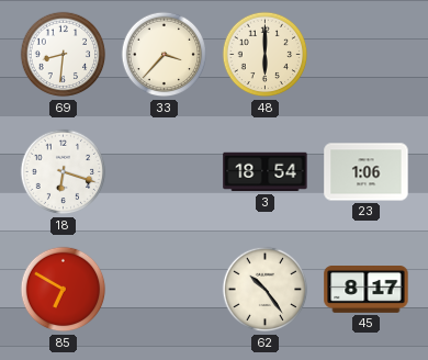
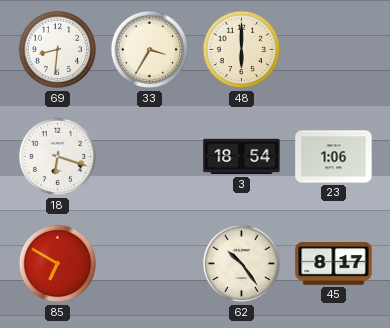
33: 3:37 -> 3:35
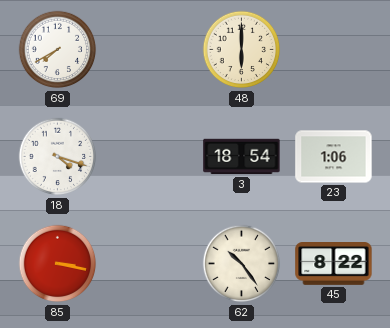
69: 8:31 -> 7:40
33: 3:35 -> none
18: 6:18 -> 4:18
85: 6:50 -> 3:17
45: 8:17 -> 8:22
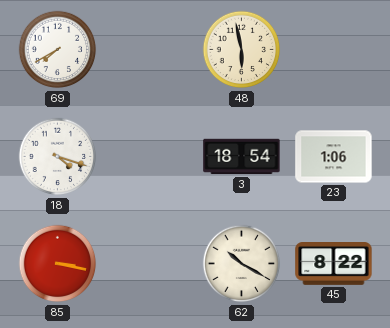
48: 6:00 -> 5:58
62: 10:24 -> 10:20
